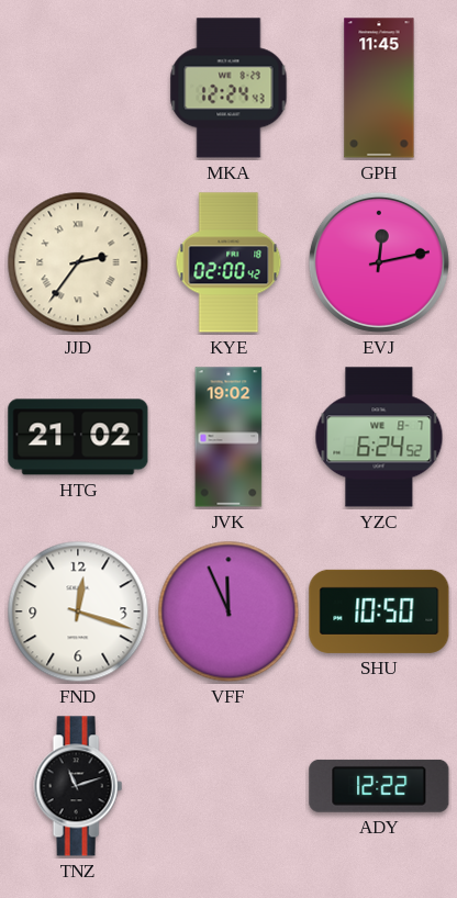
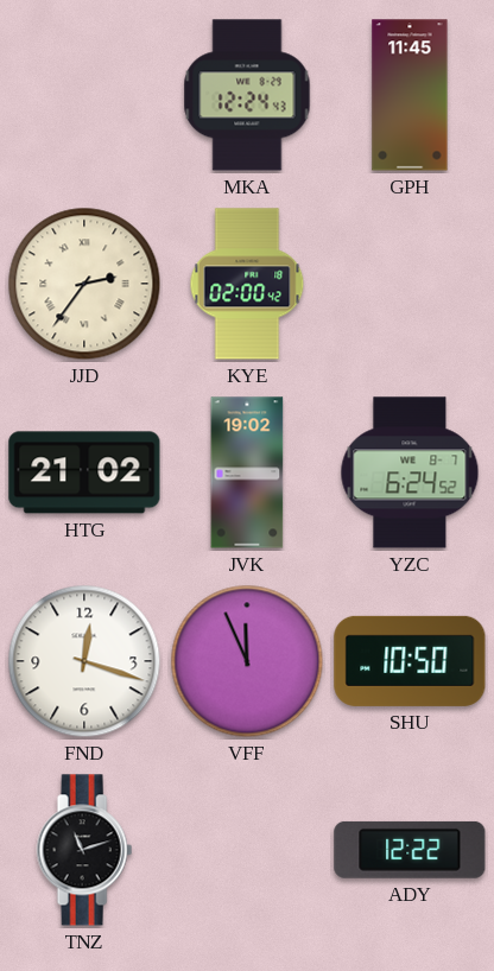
EVJ: 12:13 -> none
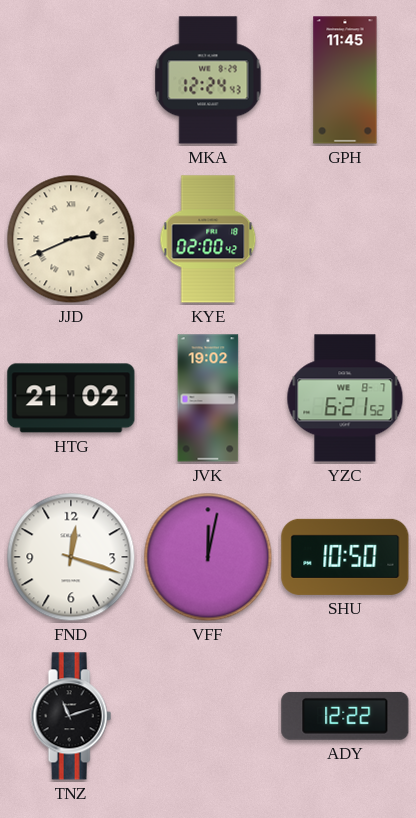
JJD: 2:36 -> 2:41
YZC: 6:24 -> 6:21
VFF: 11:56 -> 12:02
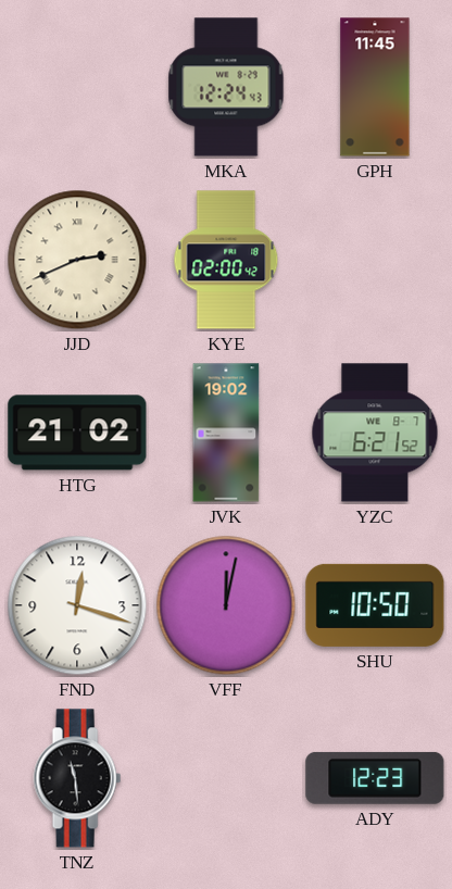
TNZ: 11:12 -> 11:29
ADY: 12:22 -> 12:23
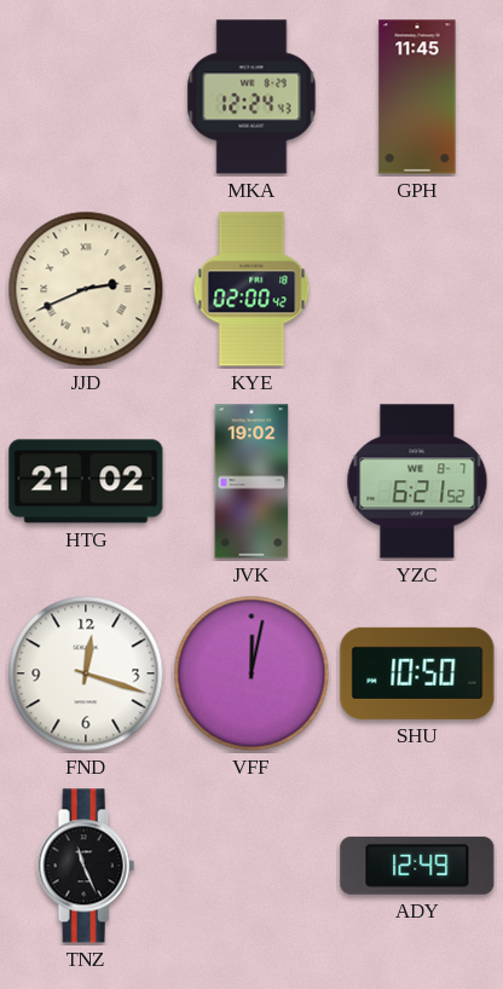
TNZ: 11:29 -> 11:26
ADY: 12:23 -> 12:49
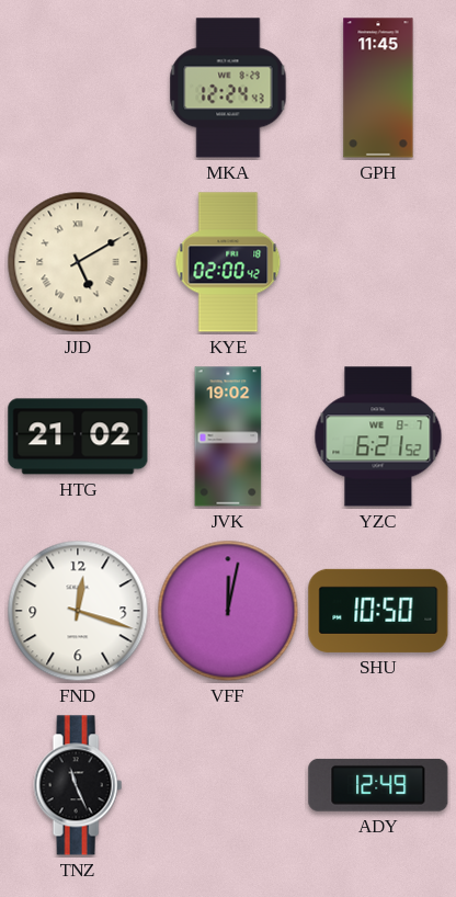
JJD: 2:41 -> 5:10
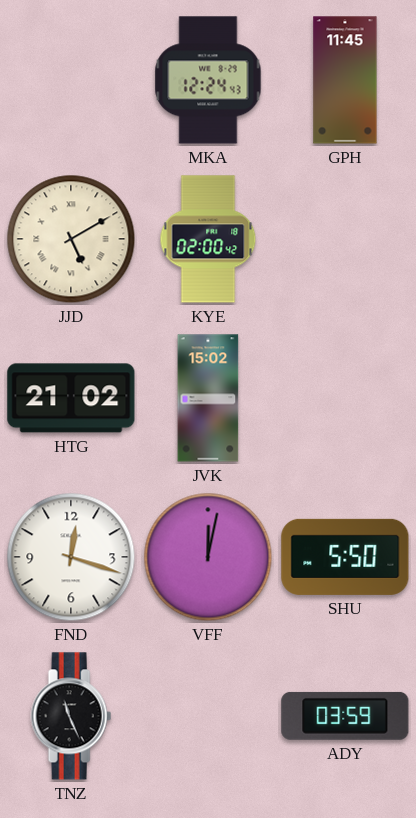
JVK: 19:02 -> 15:02
YZC: 6:21 -> none
SHU: 10:50 -> 5:50
ADY: 12:49 -> 03:59
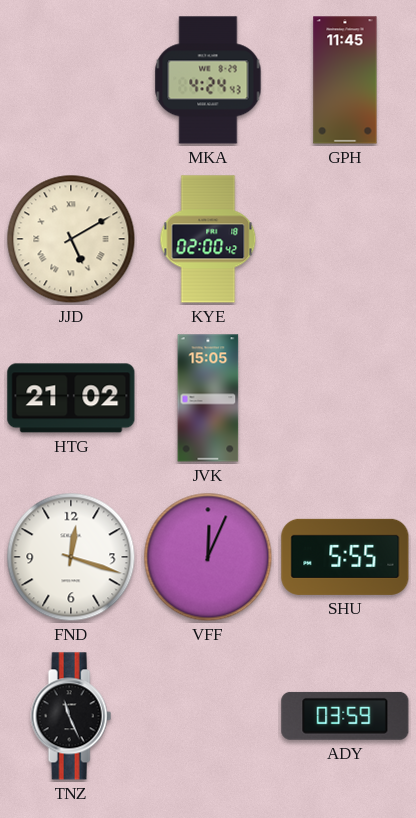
MKA: 12:24 -> 4:24
JVK: 15:02 -> 15:05
VFF: 12:02 -> 12:04
SHU: 5:50 -> 5:55
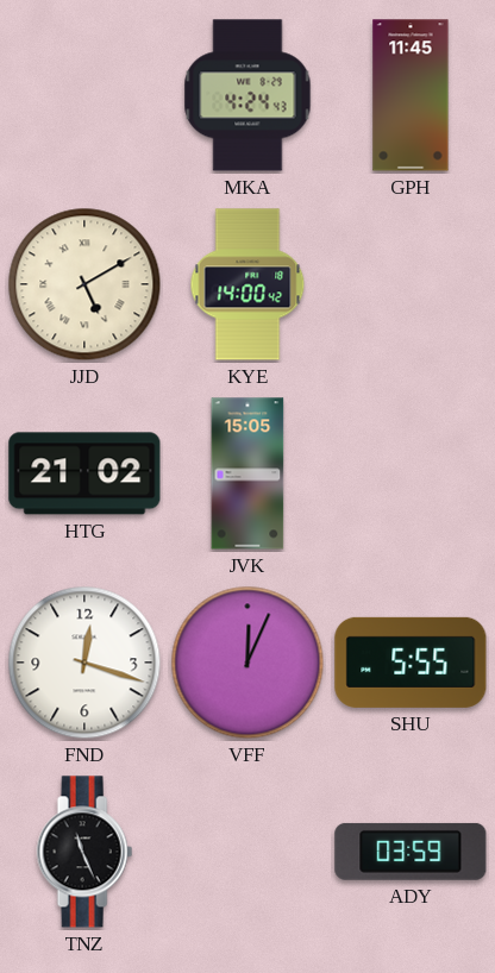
KYE: 02:00 -> 14:00
